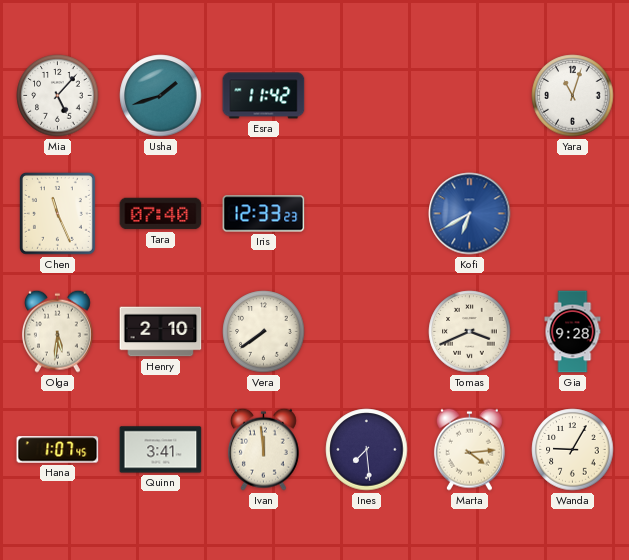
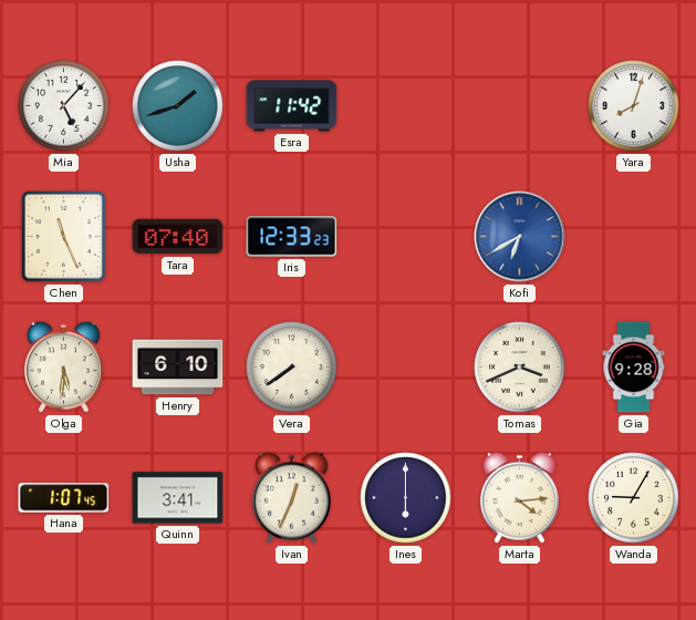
Yara: 11:03 -> 8:03
Henry: 2:10 -> 6:10
Ivan: 11:59 -> 12:34
Ines: 7:29 -> 6:00
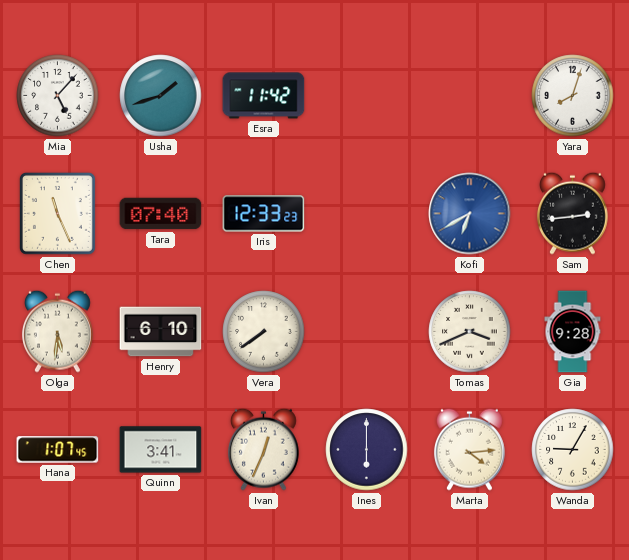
Sam: none -> 2:44
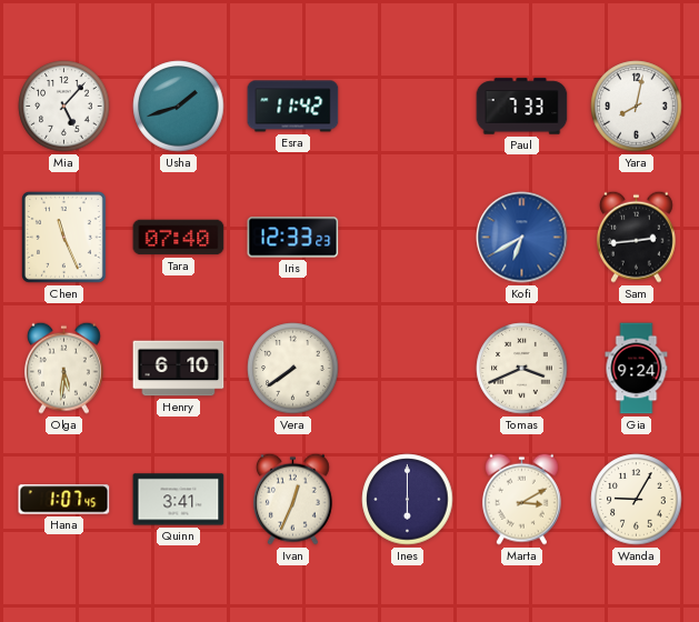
Paul: none -> 7:33
Yara: 8:03 -> 8:02
Gia: 9:28 -> 9:24
Marta: 4:14 -> 3:10
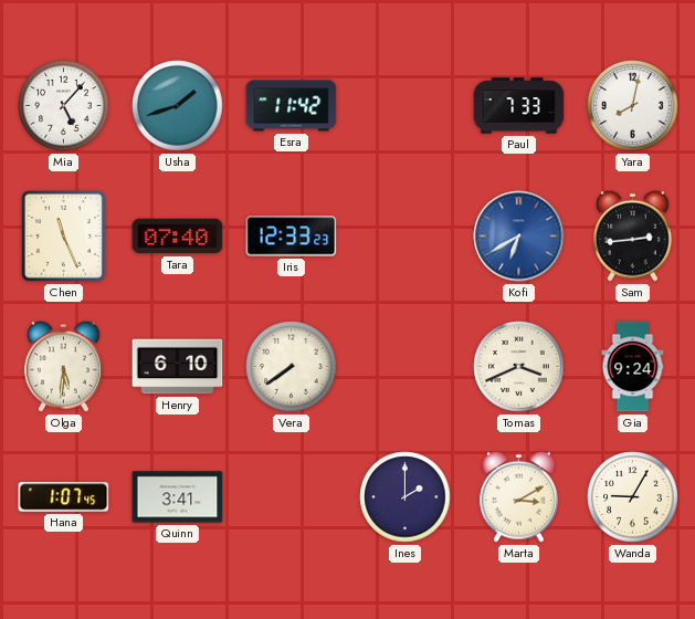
Ivan: 12:34 -> none
Ines: 6:00 -> 2:00
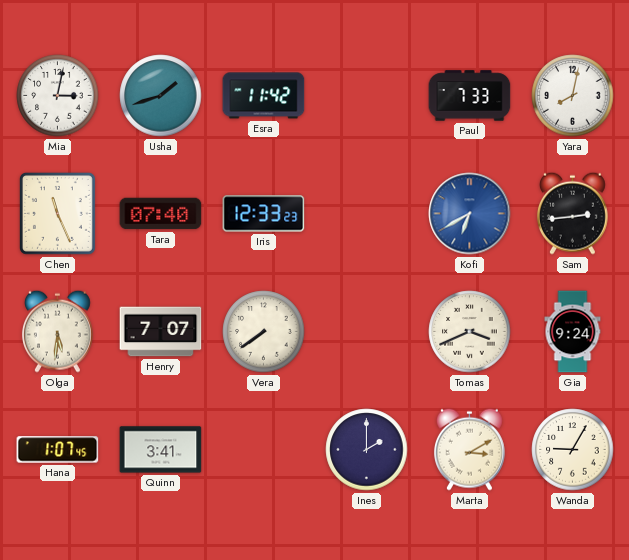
Mia: 5:07 -> 3:02
Henry: 6:10 -> 7:07
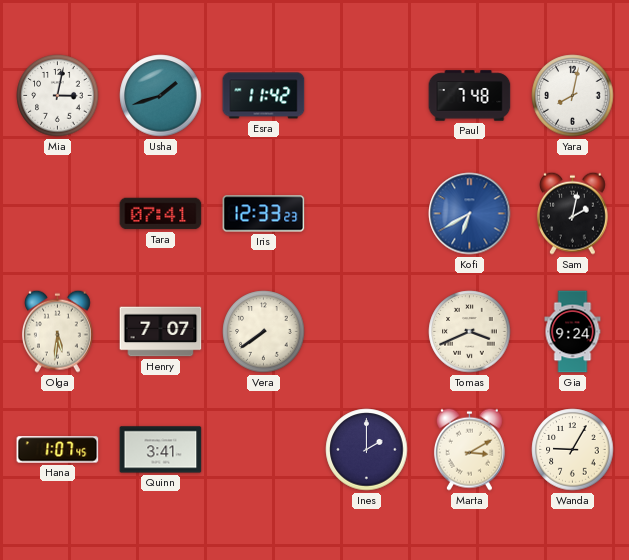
Paul: 7:33 -> 7:48
Chen: 11:26 -> none
Tara: 07:40 -> 07:41
Sam: 2:44 -> 2:02
